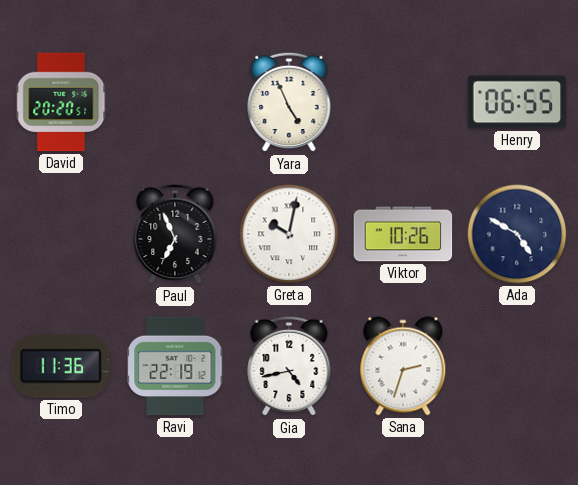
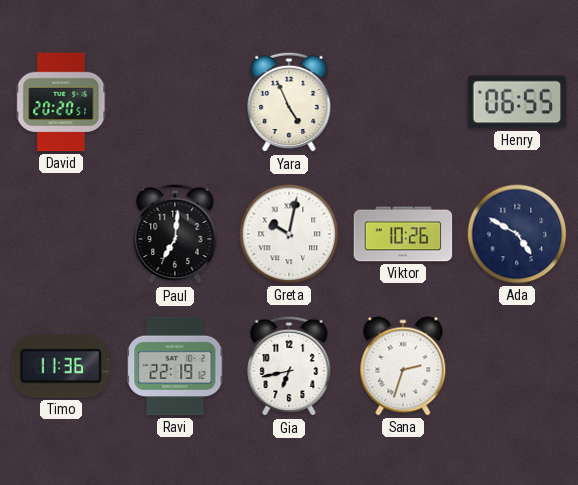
Paul: 6:56 -> 7:01
Gia: 4:43 -> 6:43
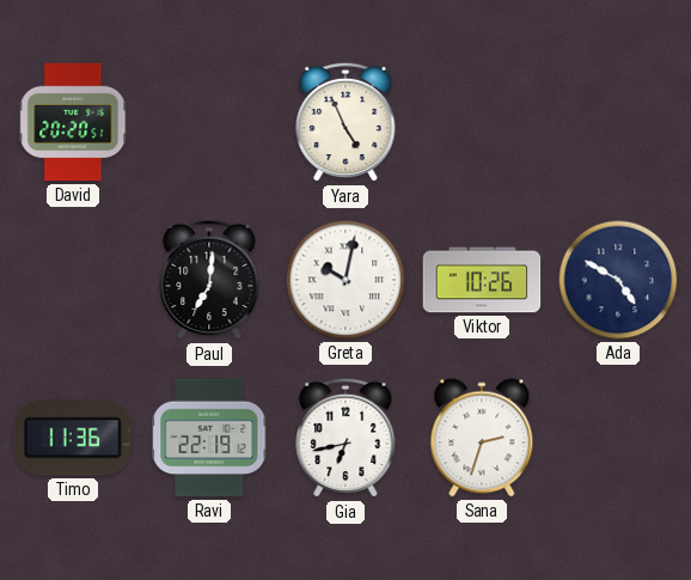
Henry: 06:55 -> none
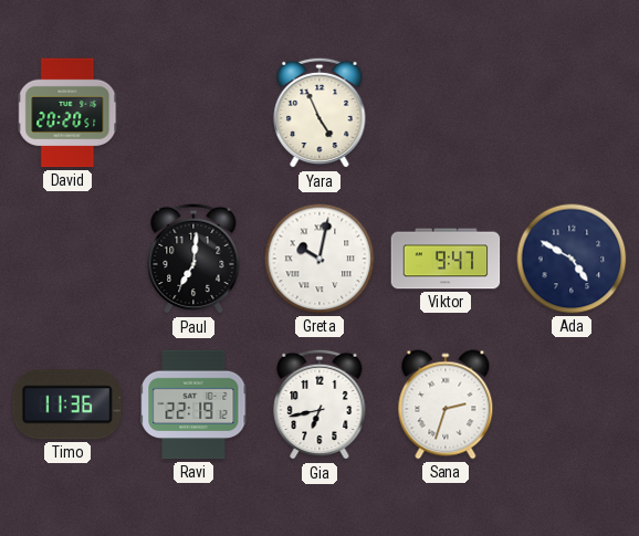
Viktor: 10:26 -> 9:47
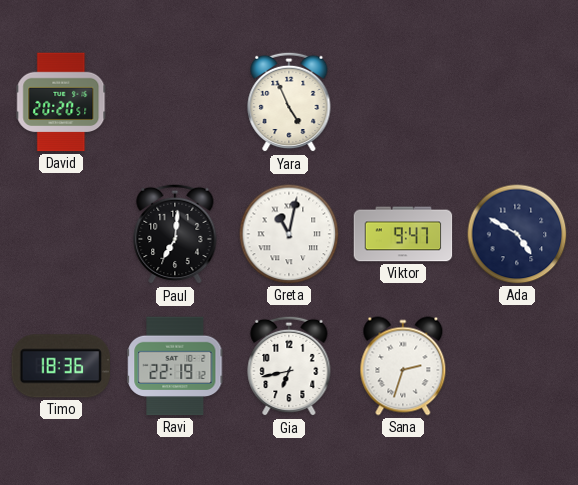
Greta: 10:02 -> 11:02
Timo: 11:36 -> 18:36
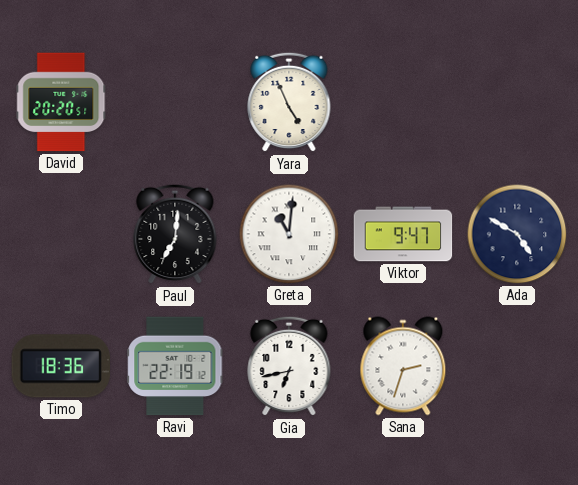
Greta: 11:02 -> 11:01
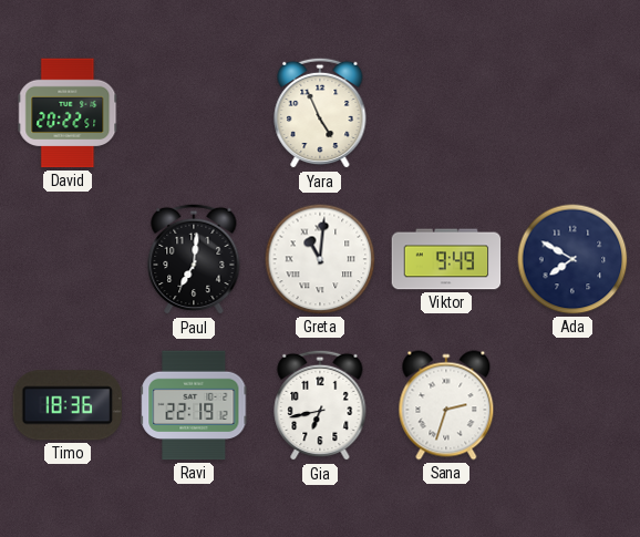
David: 20:20 -> 20:22
Viktor: 9:47 -> 9:49
Ada: 4:50 -> 7:50
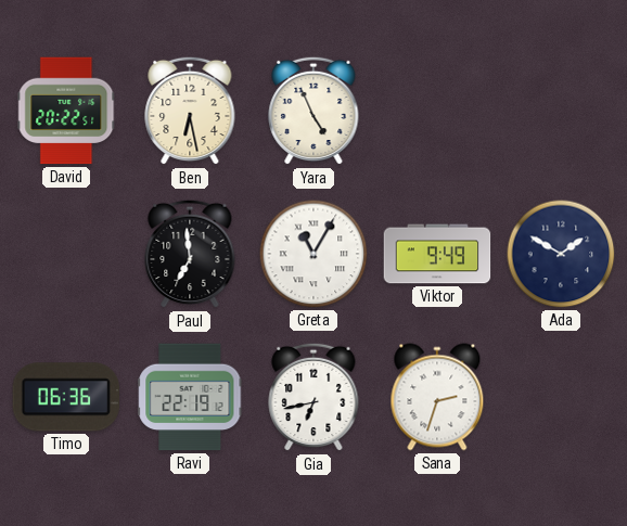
Ben: none -> 6:28
Paul: 7:01 -> 6:59
Greta: 11:01 -> 11:05
Ada: 7:50 -> 1:50
Timo: 18:36 -> 06:36
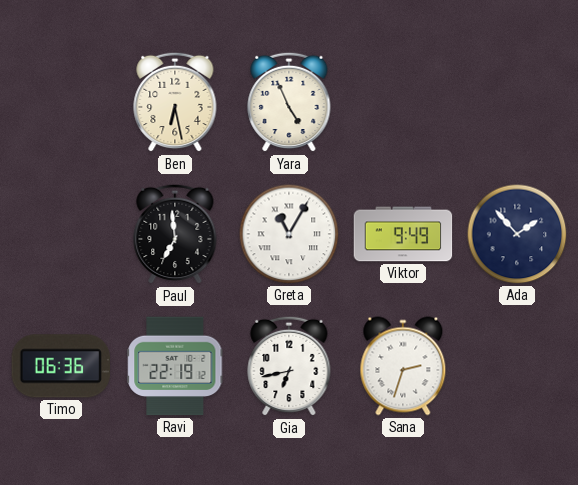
David: 20:22 -> none
Ada: 1:50 -> 1:53
